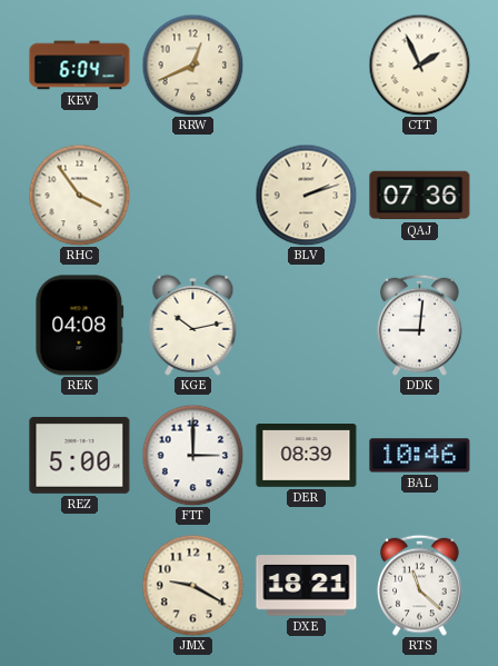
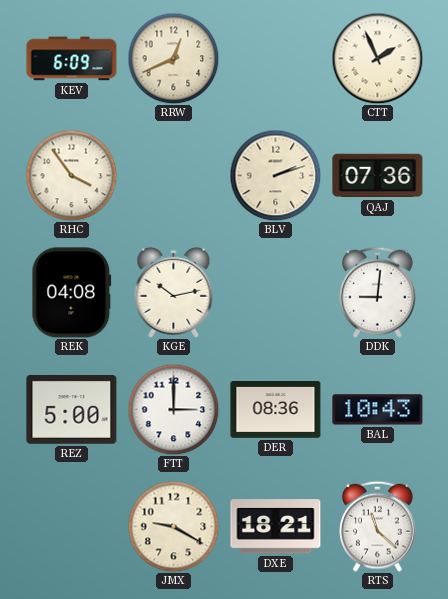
KEV: 6:04 -> 6:09
DER: 08:39 -> 08:36
BAL: 10:46 -> 10:43
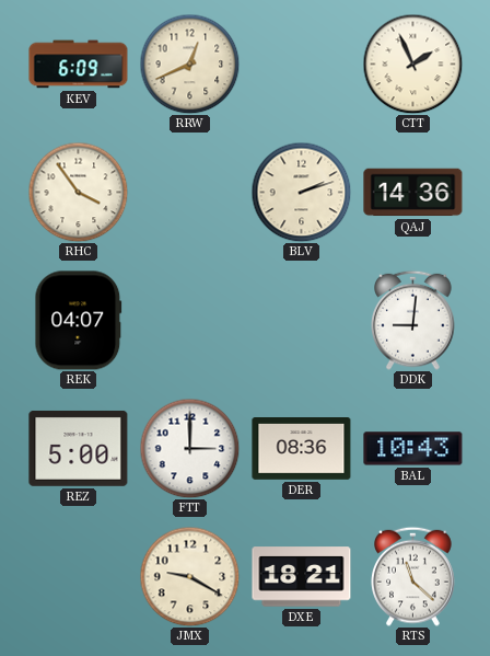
QAJ: 07:36 -> 14:36
REK: 04:08 -> 04:07
KGE: 10:13 -> none
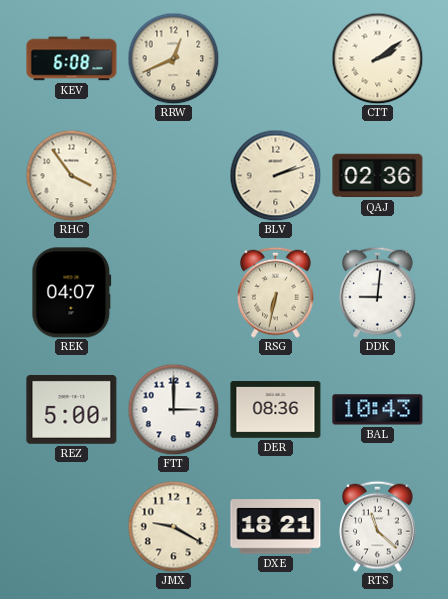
KEV: 6:09 -> 6:08
CTT: 1:56 -> 2:09
QAJ: 14:36 -> 02:36
RSG: none -> 6:32
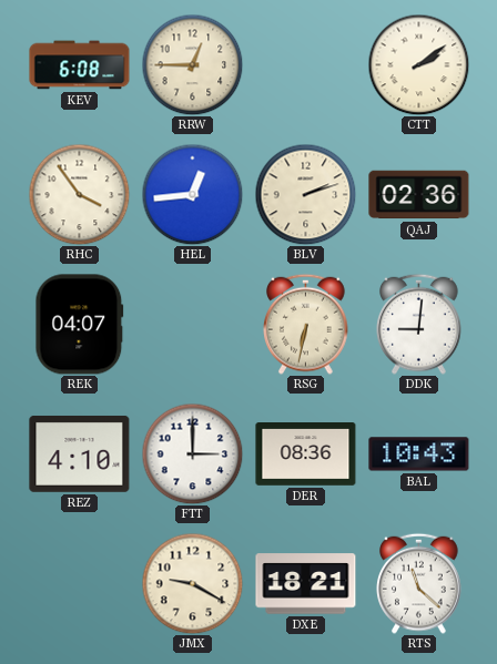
RRW: 12:41 -> 12:45
HEL: none -> 12:44
REZ: 5:00 -> 4:10
